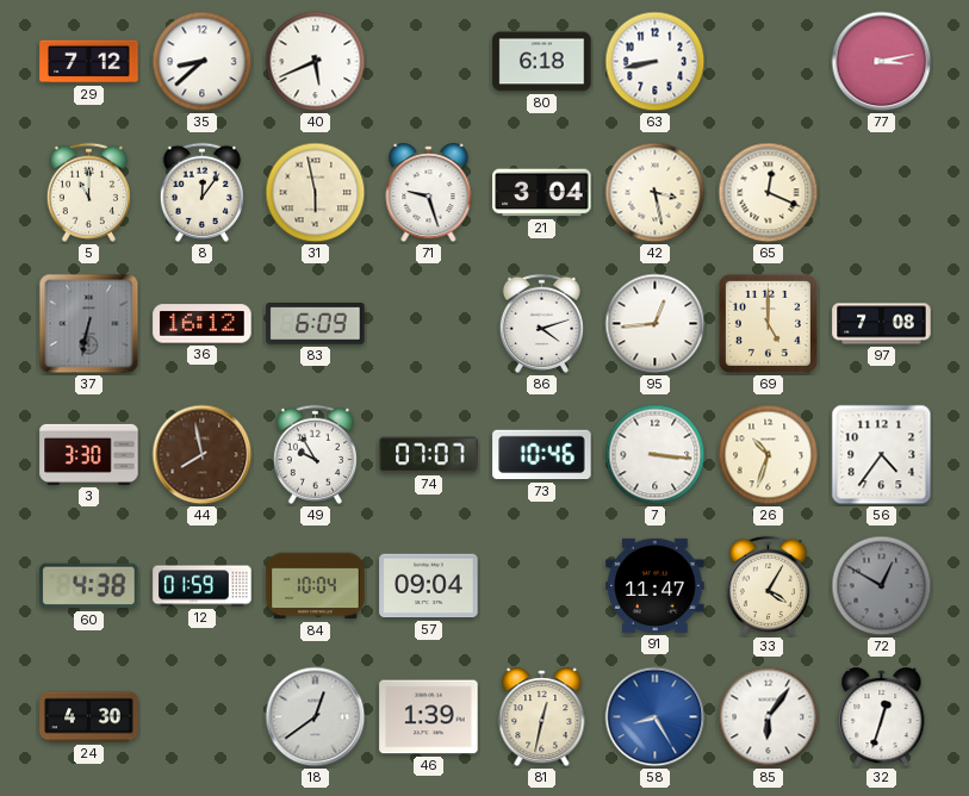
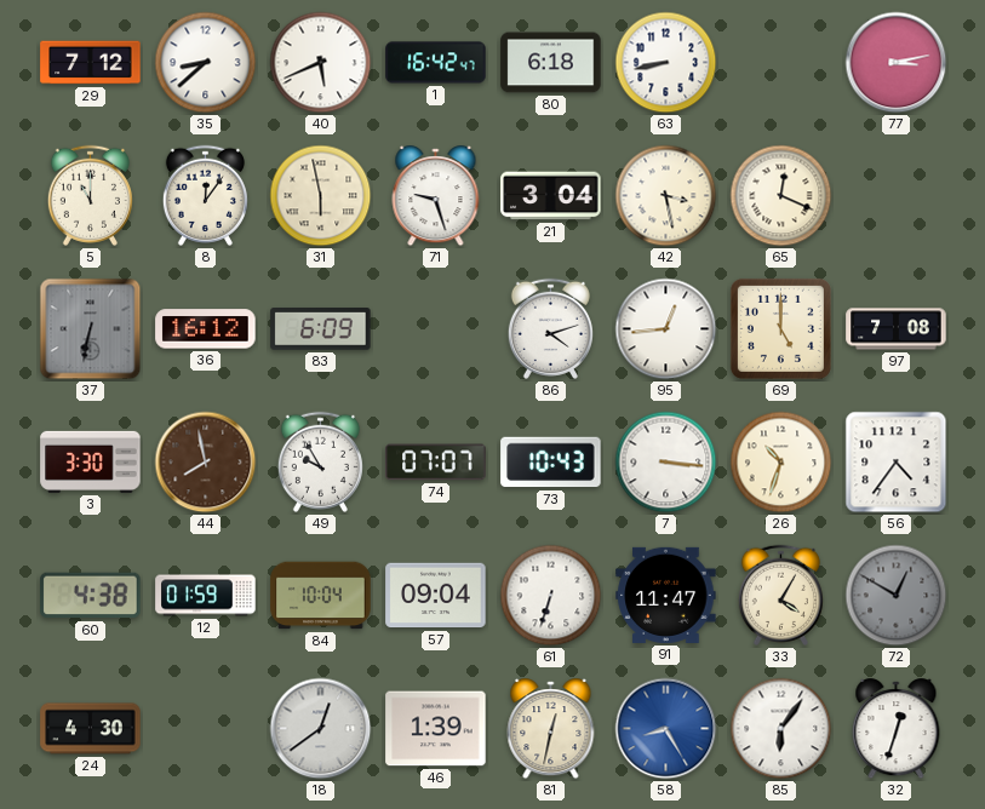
1: none -> 16:42
73: 10:46 -> 10:43
61: none -> 6:33
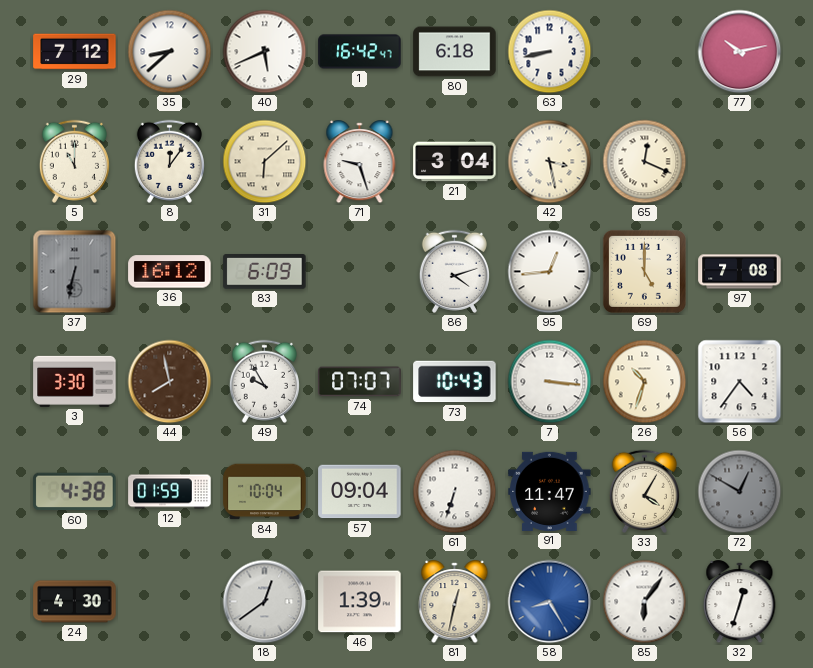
77: 3:13 -> 10:13
31: 5:58 -> 6:08
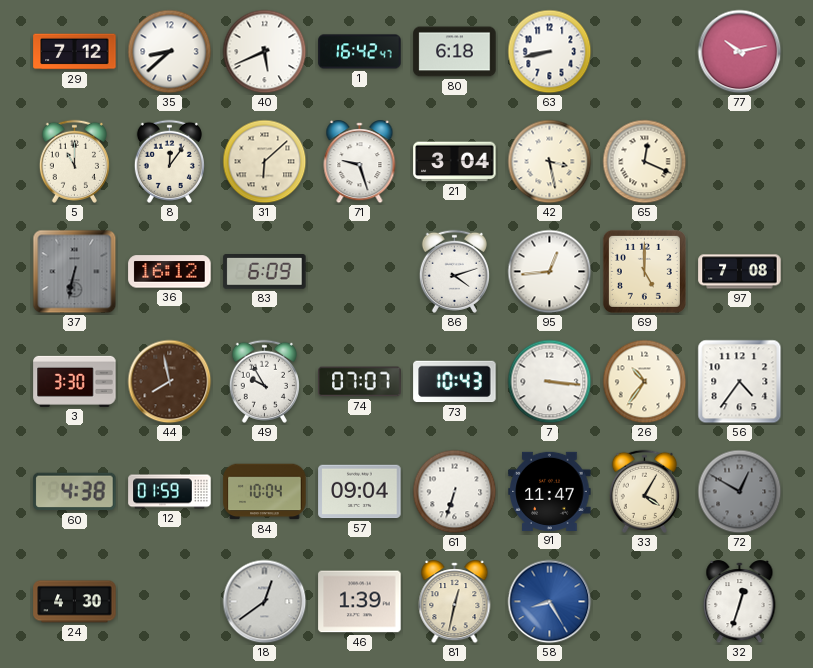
26: 10:33 -> 10:36
85: 6:06 -> none
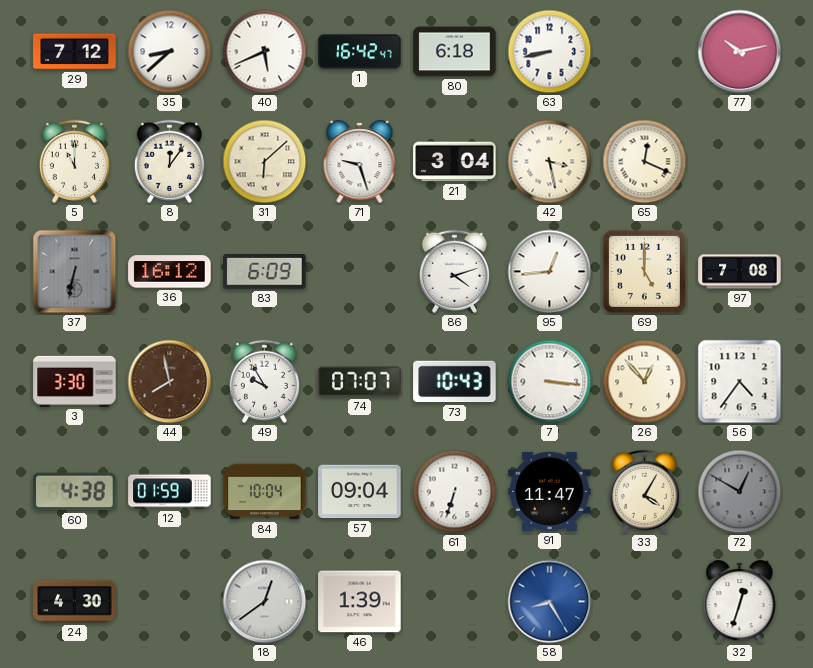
26: 10:36 -> 12:53
81: 12:32 -> none
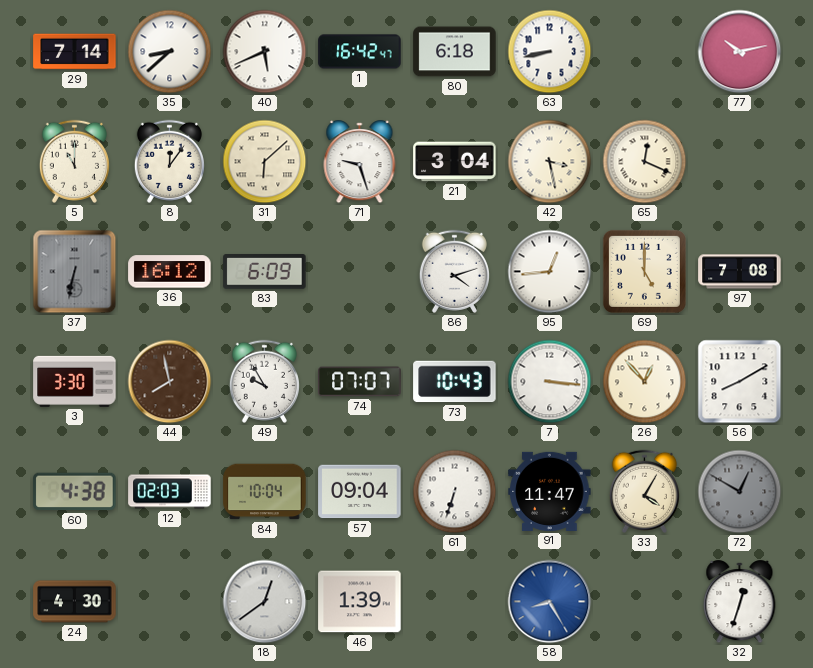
29: 7:12 -> 7:14
56: 4:36 -> 8:10
12: 01:59 -> 02:03
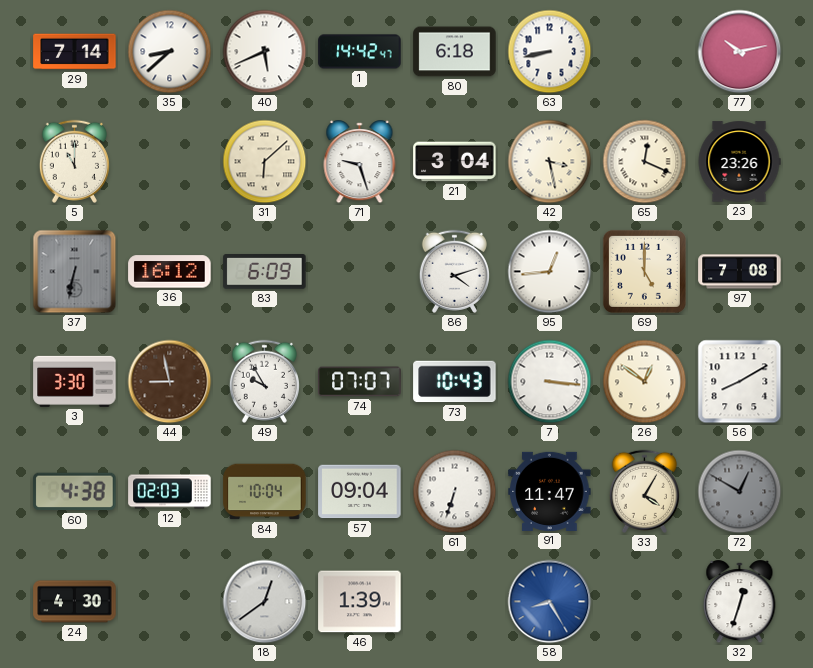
1: 16:42 -> 14:42
8: 12:06 -> none
23: none -> 23:26
44: 7:58 -> 8:58
26: 12:53 -> 12:51
